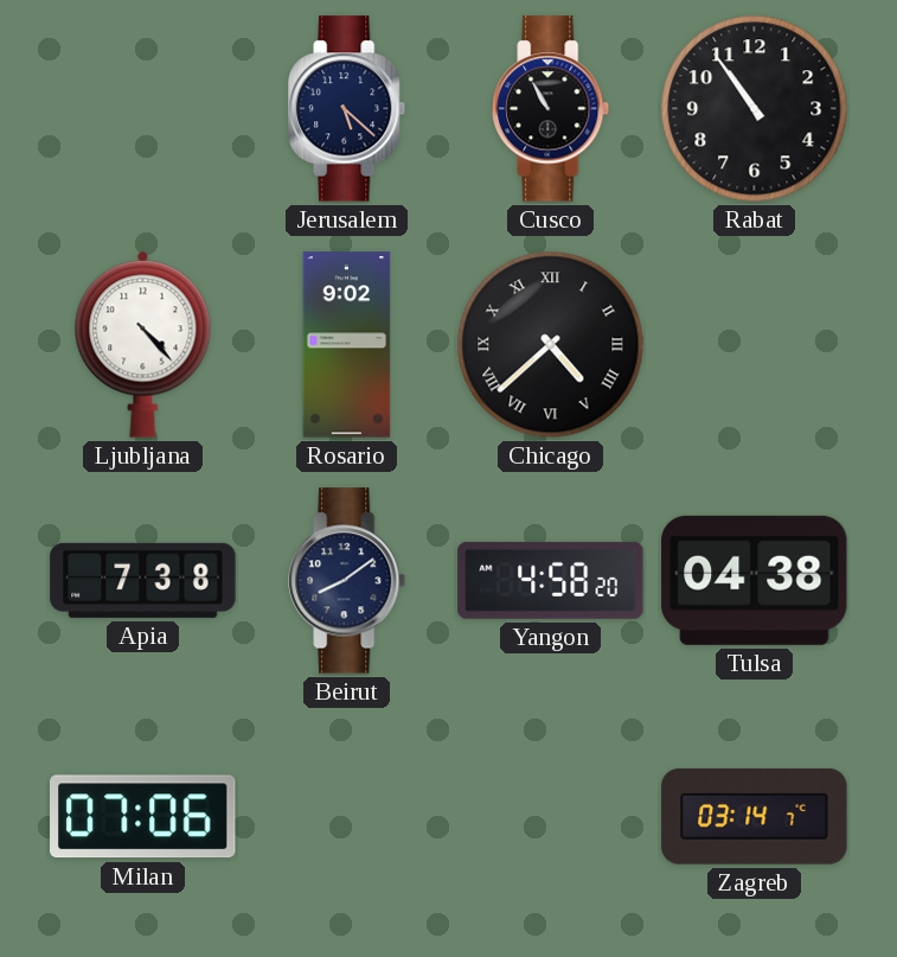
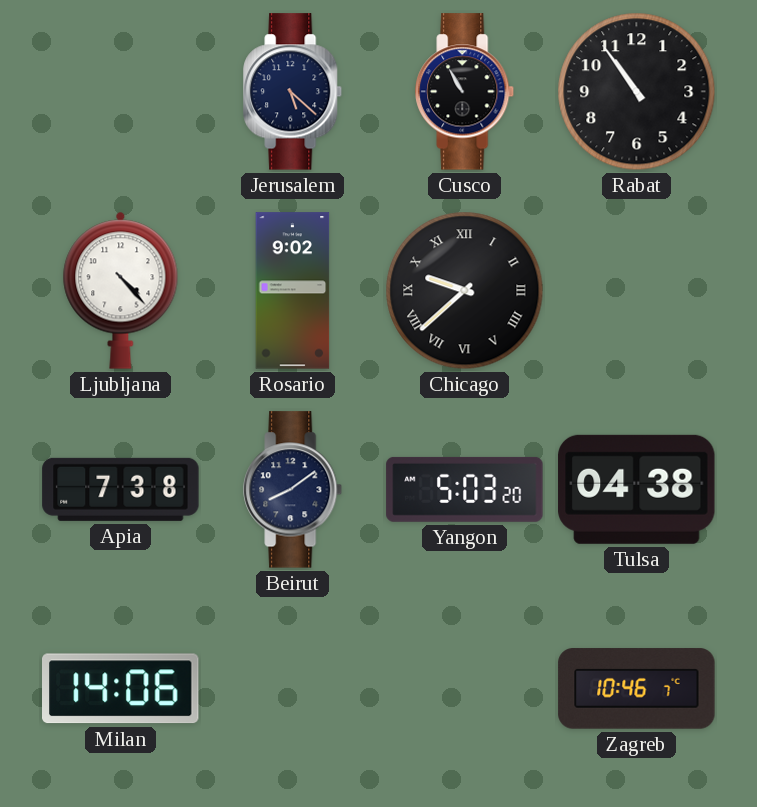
Chicago: 4:38 -> 9:38
Yangon: 4:58 -> 5:03
Milan: 07:06 -> 14:06
Zagreb: 03:14 -> 10:46
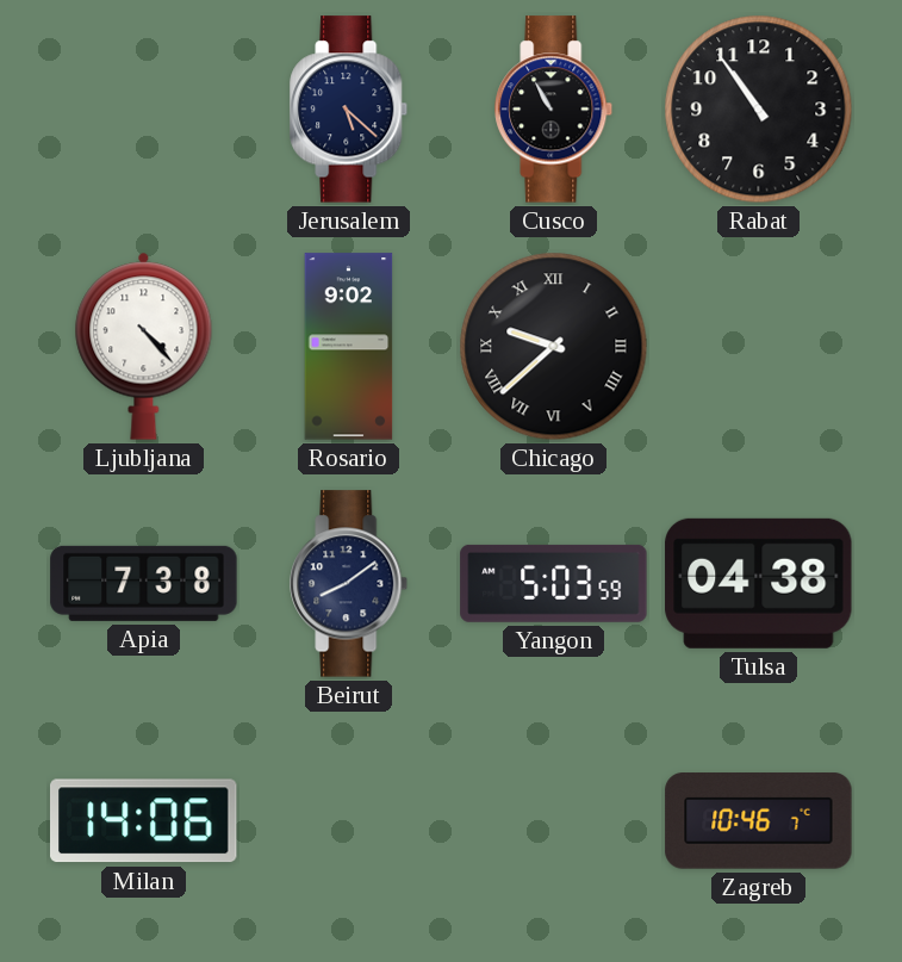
Yangon: 5:03:20 -> 5:03:59
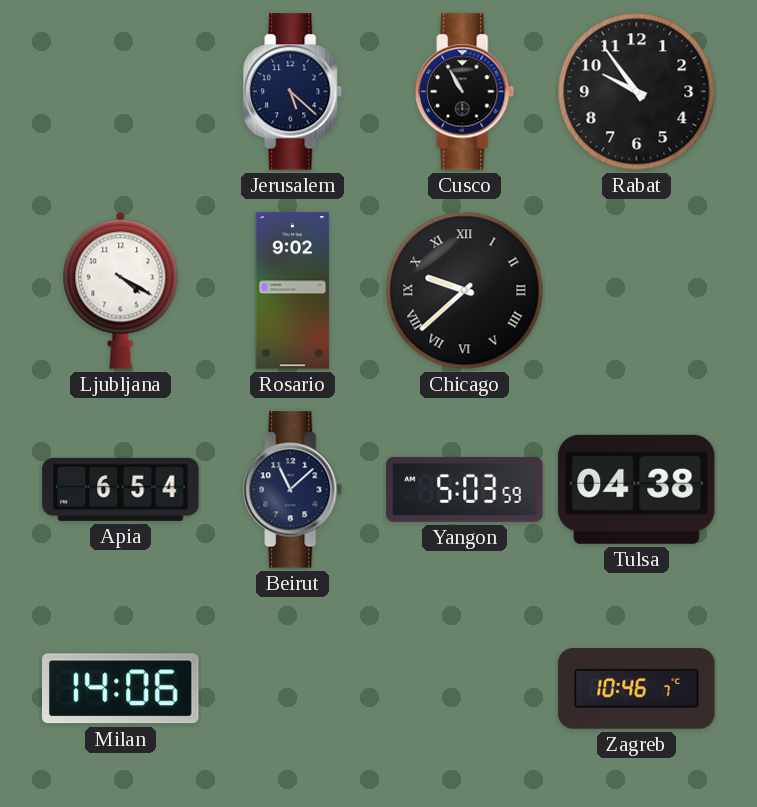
Rabat: 10:54 -> 9:54
Ljubljana: 4:23 -> 4:20
Apia: 7:38 -> 6:54
Beirut: 8:09 -> 11:08
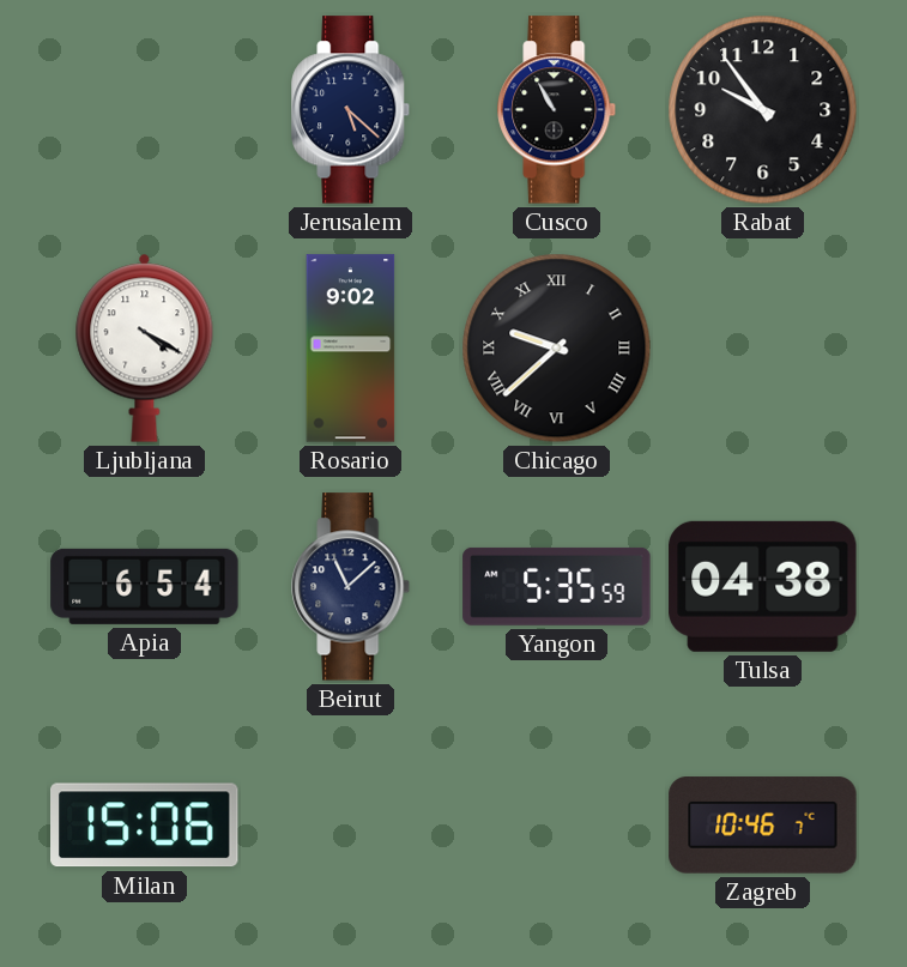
Yangon: 5:03 -> 5:35
Milan: 14:06 -> 15:06
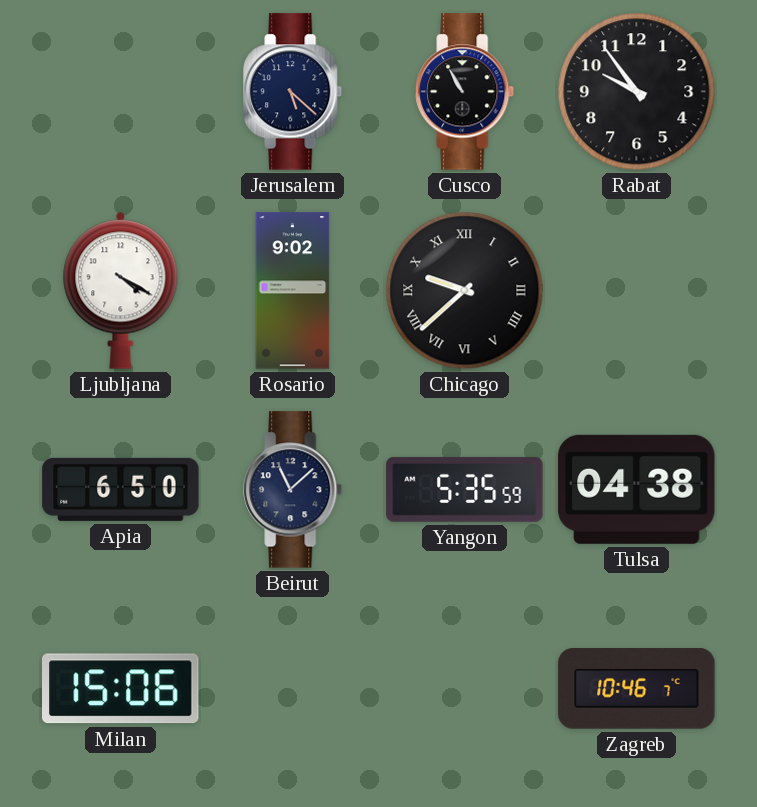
Apia: 6:54 -> 6:50
